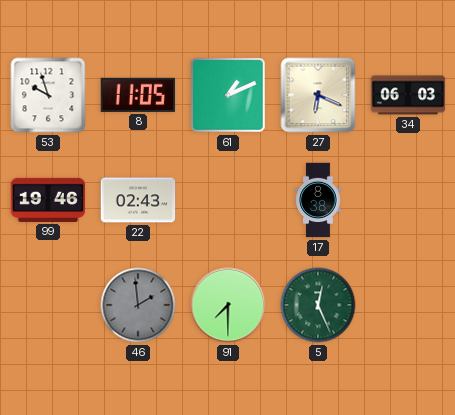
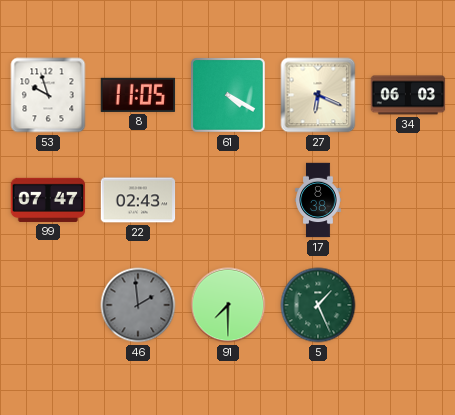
61: 1:11 -> 4:20
99: 19:46 -> 07:47
5: 12:26 -> 1:26
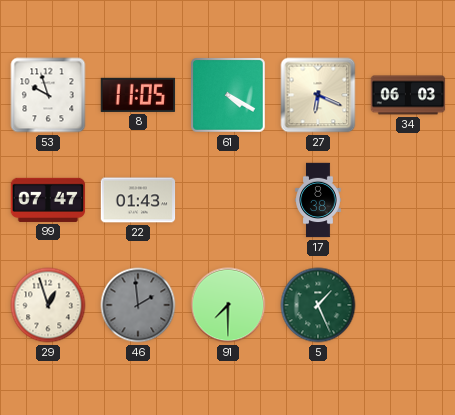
22: 02:43 -> 01:43
29: none -> 12:57
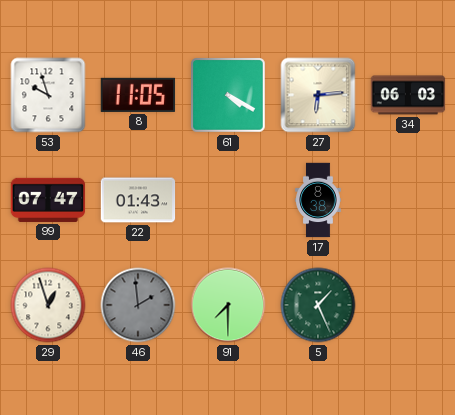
27: 6:19 -> 6:14
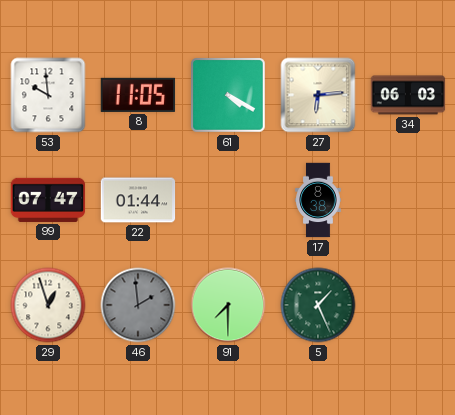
53: 9:57 -> 9:59
22: 01:43 -> 01:44
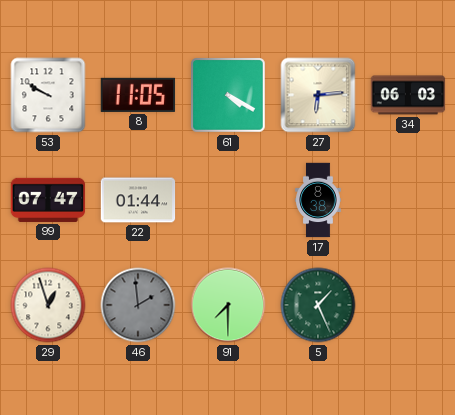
53: 9:59 -> 9:50
